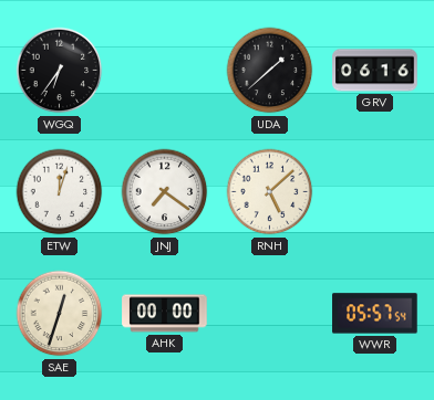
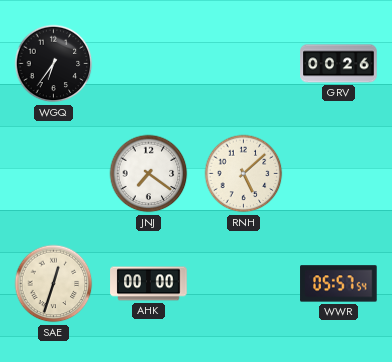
UDA: 1:38 -> none
GRV: 06:16 -> 00:26
ETW: 12:03 -> none
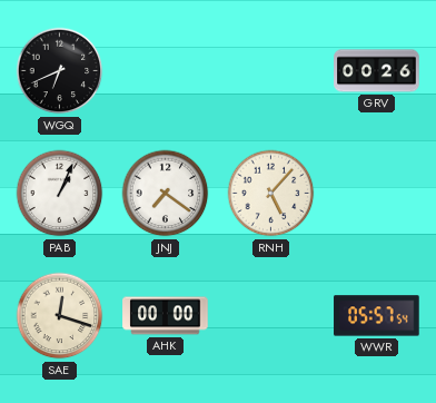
WGQ: 6:36 -> 6:41
PAB: none -> 1:04
RNH: 5:08 -> 5:07
SAE: 12:33 -> 12:18
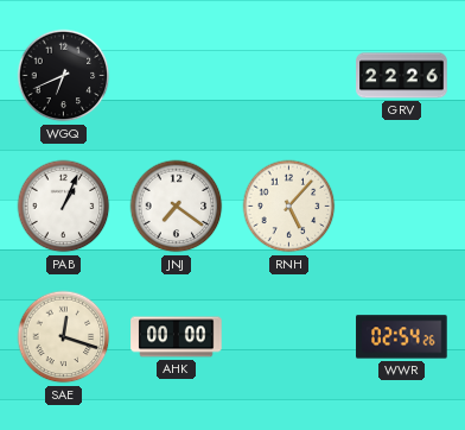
GRV: 00:26 -> 22:26
WWR: 05:57 -> 02:54
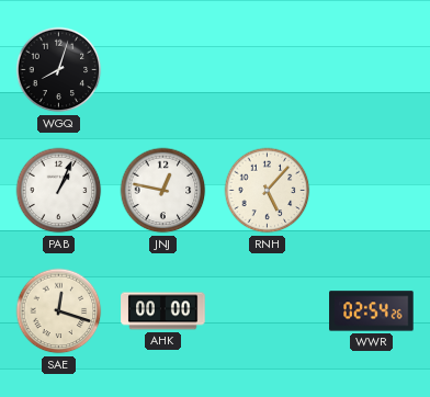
WGQ: 6:41 -> 8:03
GRV: 22:26 -> none
JNJ: 7:21 -> 12:47
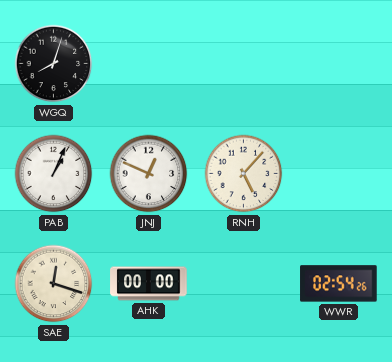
JNJ: 12:47 -> 12:49
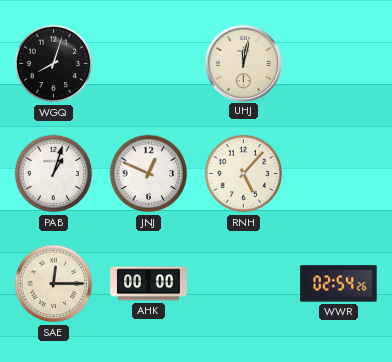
UHJ: none -> 12:02
PAB: 1:04 -> 1:03
SAE: 12:18 -> 12:15
